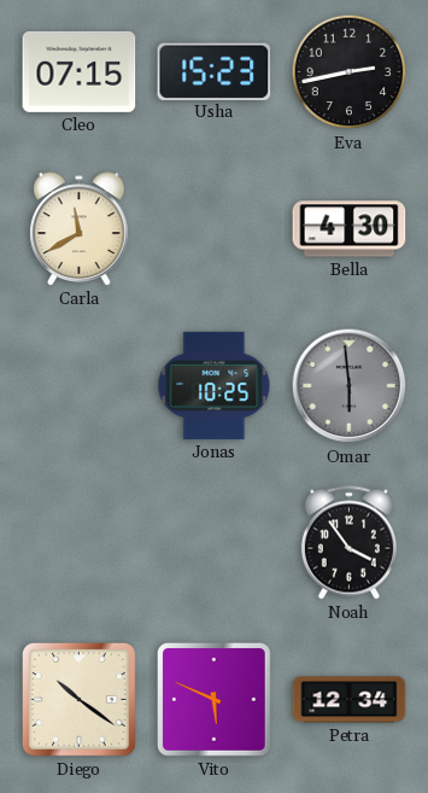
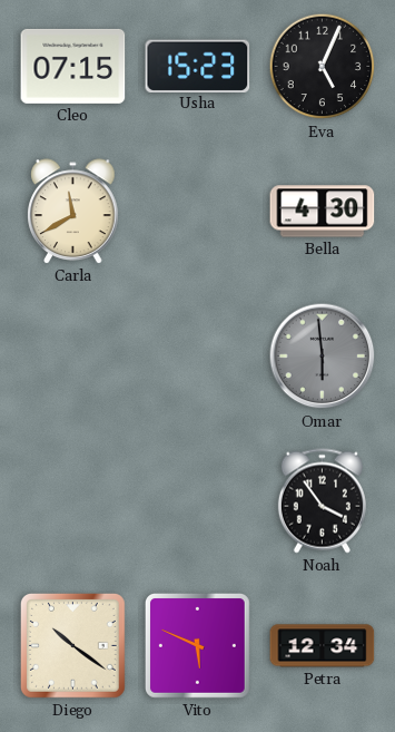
Eva: 2:43 -> 5:04
Jonas: 10:25 -> none
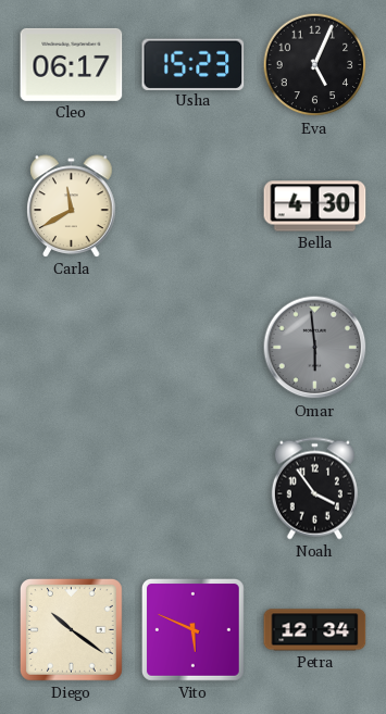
Cleo: 07:15 -> 06:17
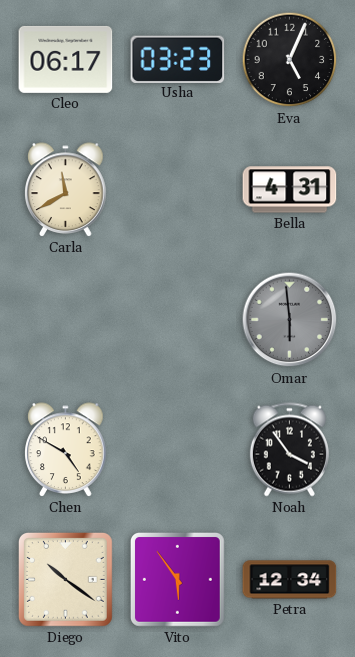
Usha: 15:23 -> 03:23
Bella: 4:30 -> 4:31
Chen: none -> 4:50
Vito: 5:49 -> 5:54
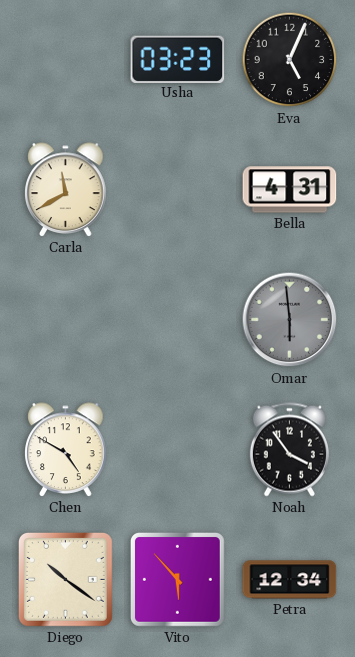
Cleo: 06:17 -> none
Vito: 5:54 -> 5:53
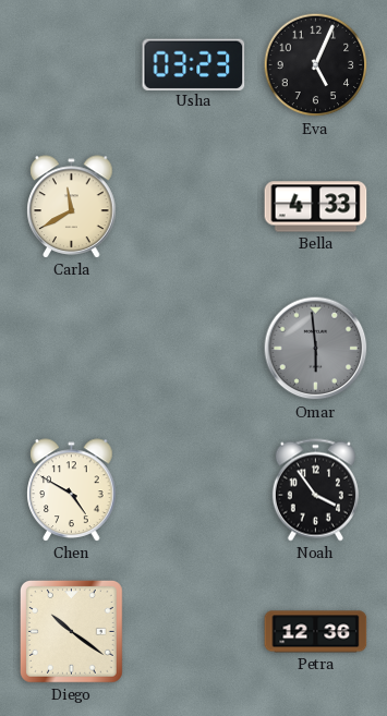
Bella: 4:31 -> 4:33
Vito: 5:53 -> none
Petra: 12:34 -> 12:36
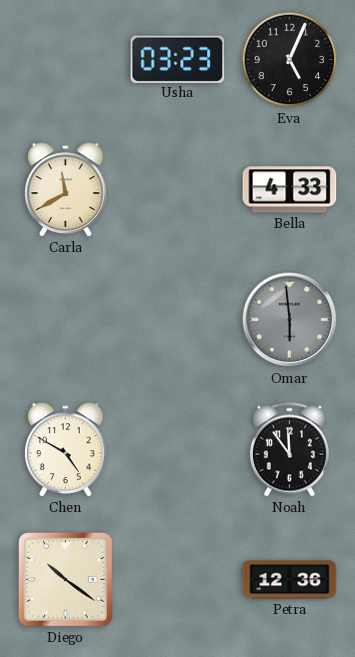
Noah: 3:54 -> 11:54
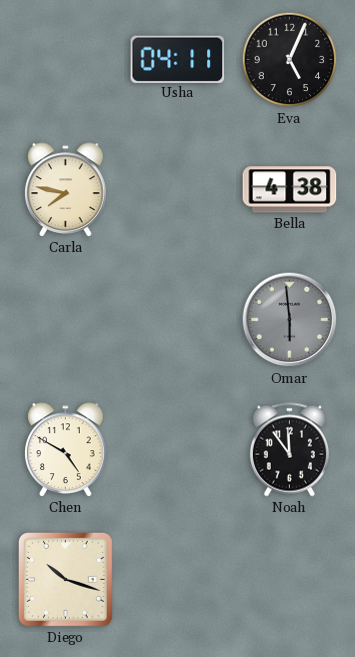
Usha: 03:23 -> 04:11
Carla: 11:40 -> 7:47
Bella: 4:33 -> 4:38
Diego: 10:21 -> 10:18
Petra: 12:36 -> none
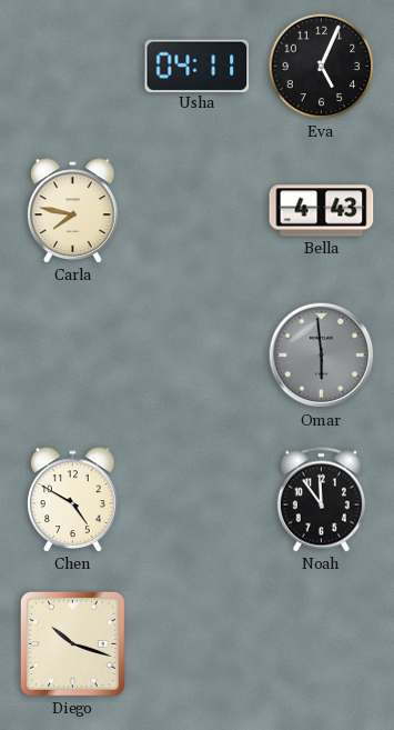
Bella: 4:38 -> 4:43
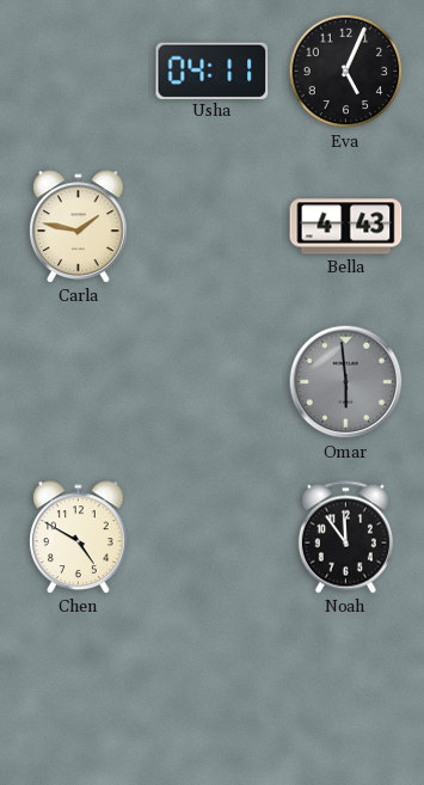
Carla: 7:47 -> 1:47
Diego: 10:18 -> none
